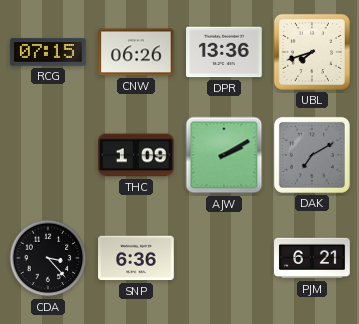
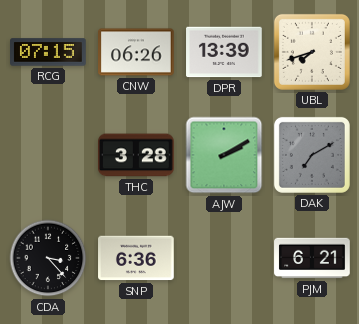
DPR: 13:36 -> 13:39
THC: 1:09 -> 3:28
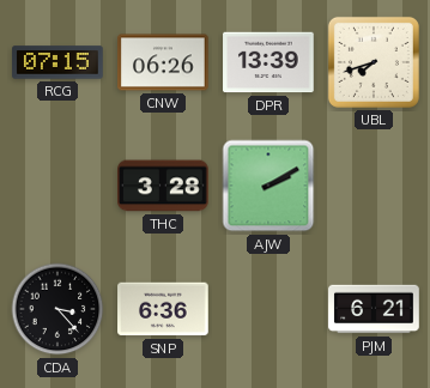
DAK: 7:10 -> none
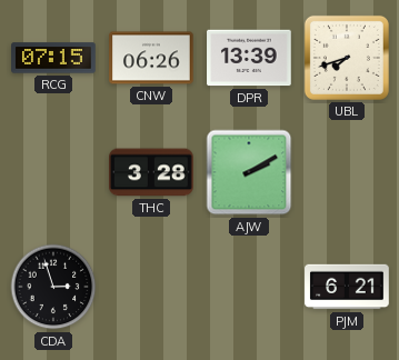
CDA: 3:23 -> 2:57
SNP: 6:36 -> none
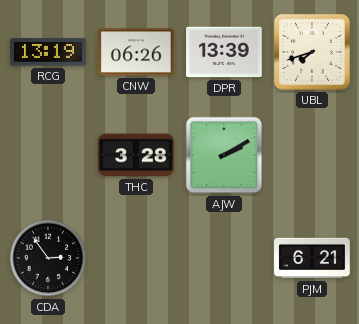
RCG: 07:15 -> 13:19
CDA: 2:57 -> 2:54
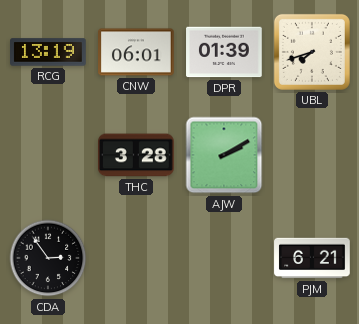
CNW: 06:26 -> 06:01
DPR: 13:39 -> 01:39
